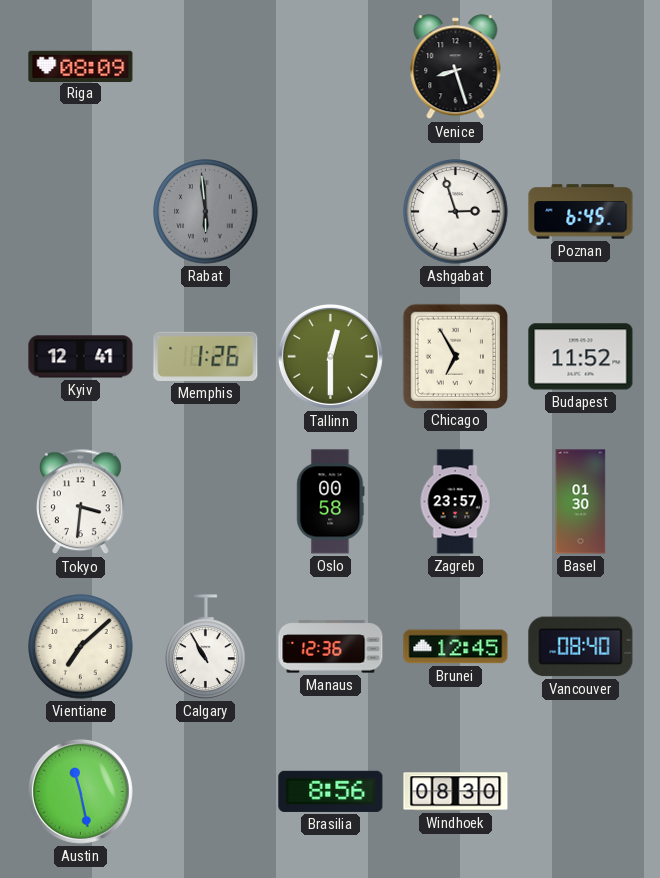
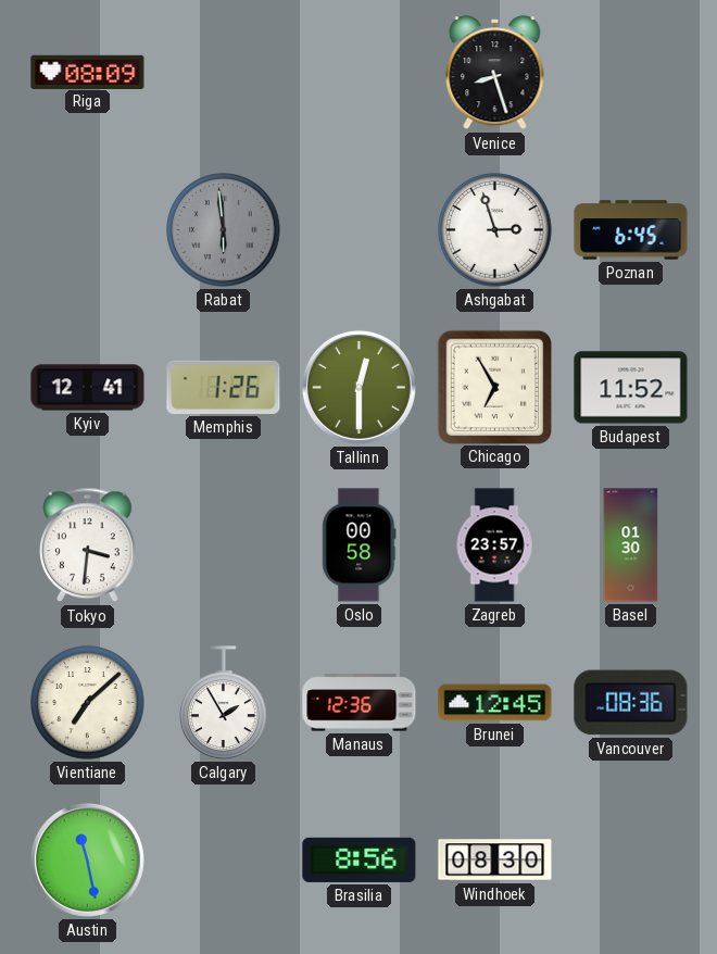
Calgary: 10:55 -> 1:55
Vancouver: 08:40 -> 08:36
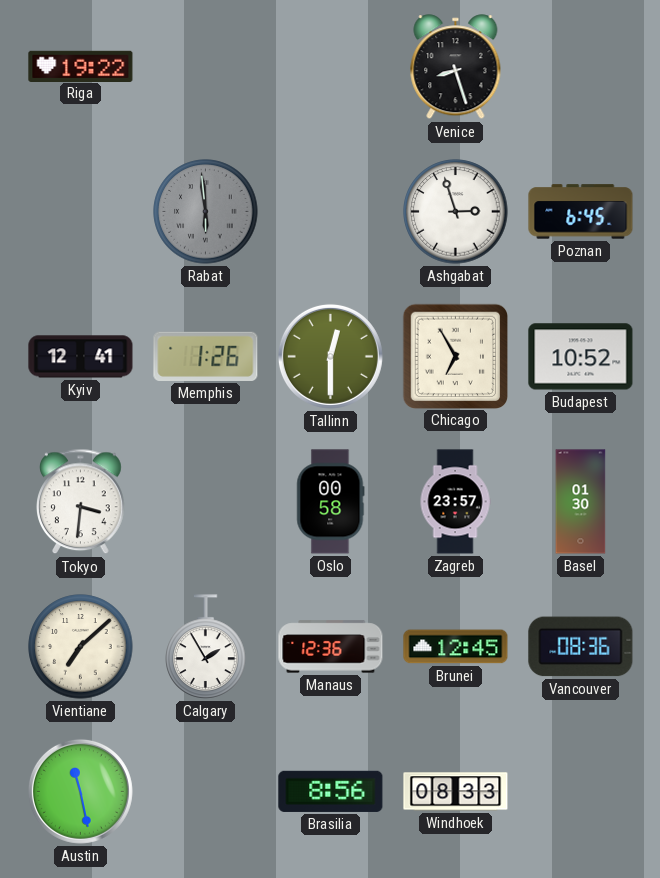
Riga: 08:09 -> 19:22
Budapest: 11:52 -> 10:52
Windhoek: 08:30 -> 08:33
